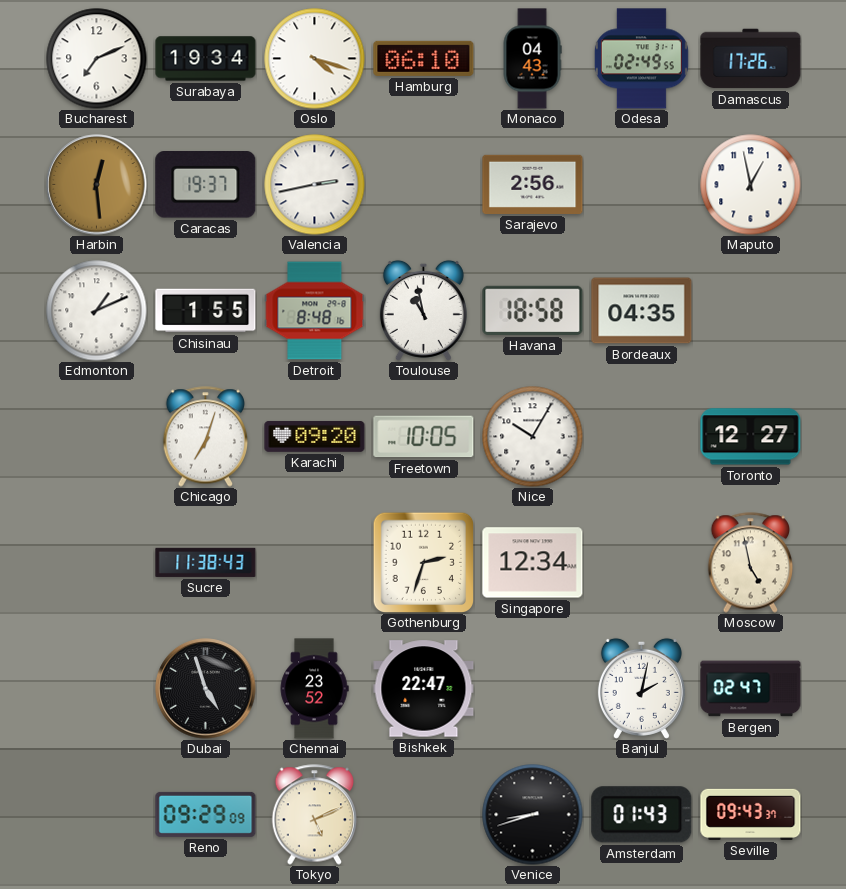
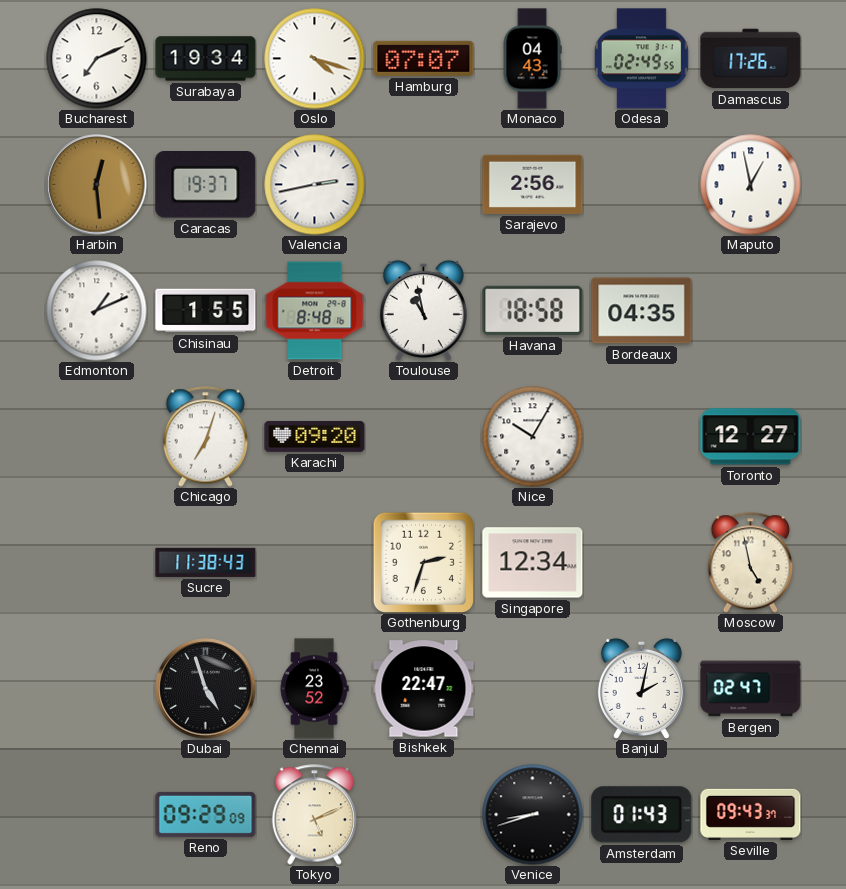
Hamburg: 06:10 -> 07:07
Freetown: 10:05 -> none
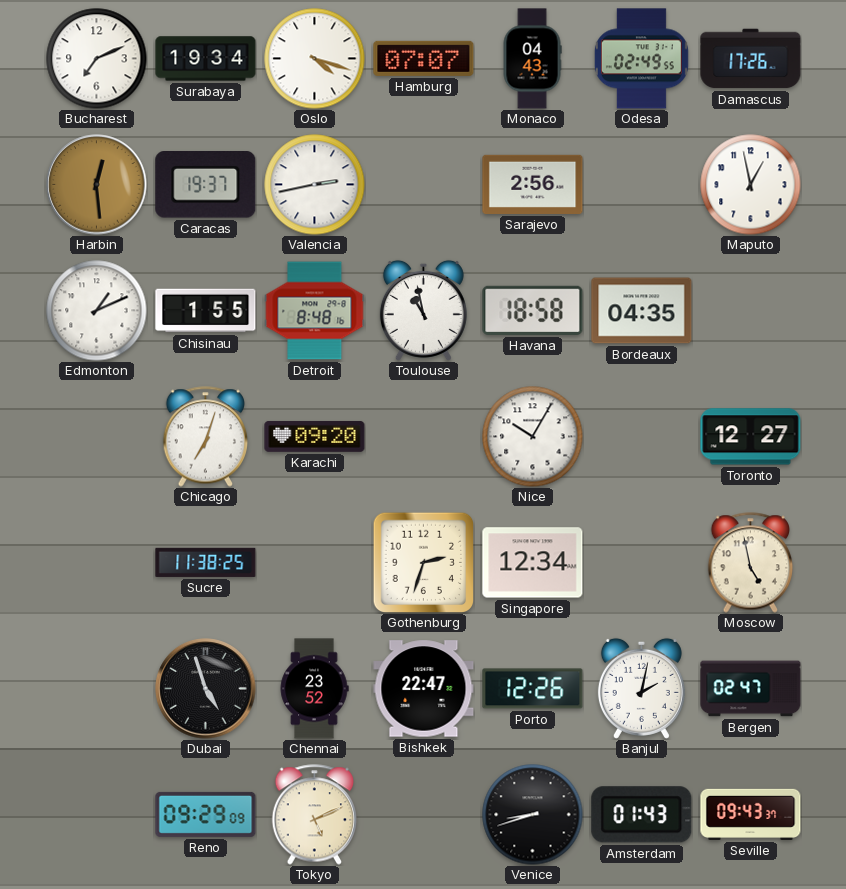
Sucre: 11:38:43 -> 11:38:25
Porto: none -> 12:26
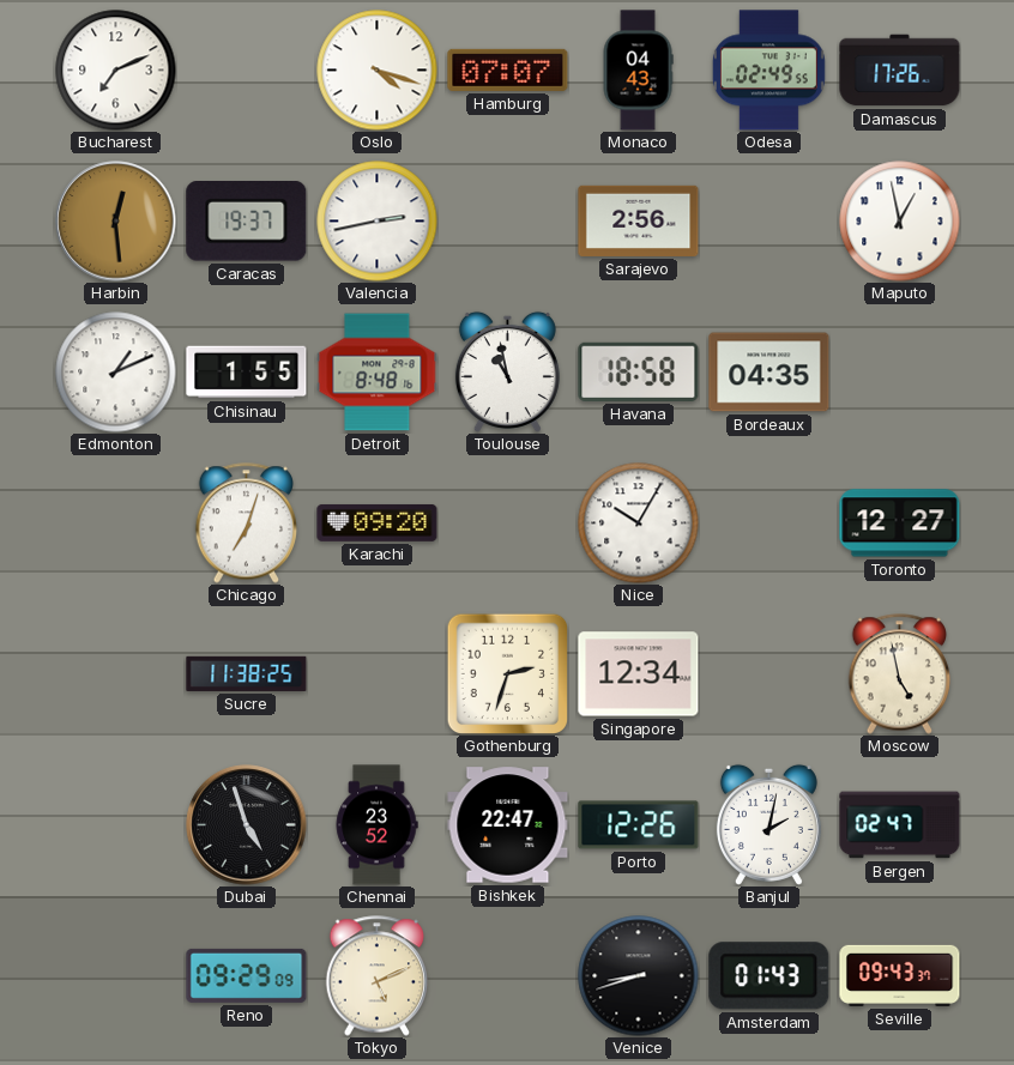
Surabaya: 19:34 -> none
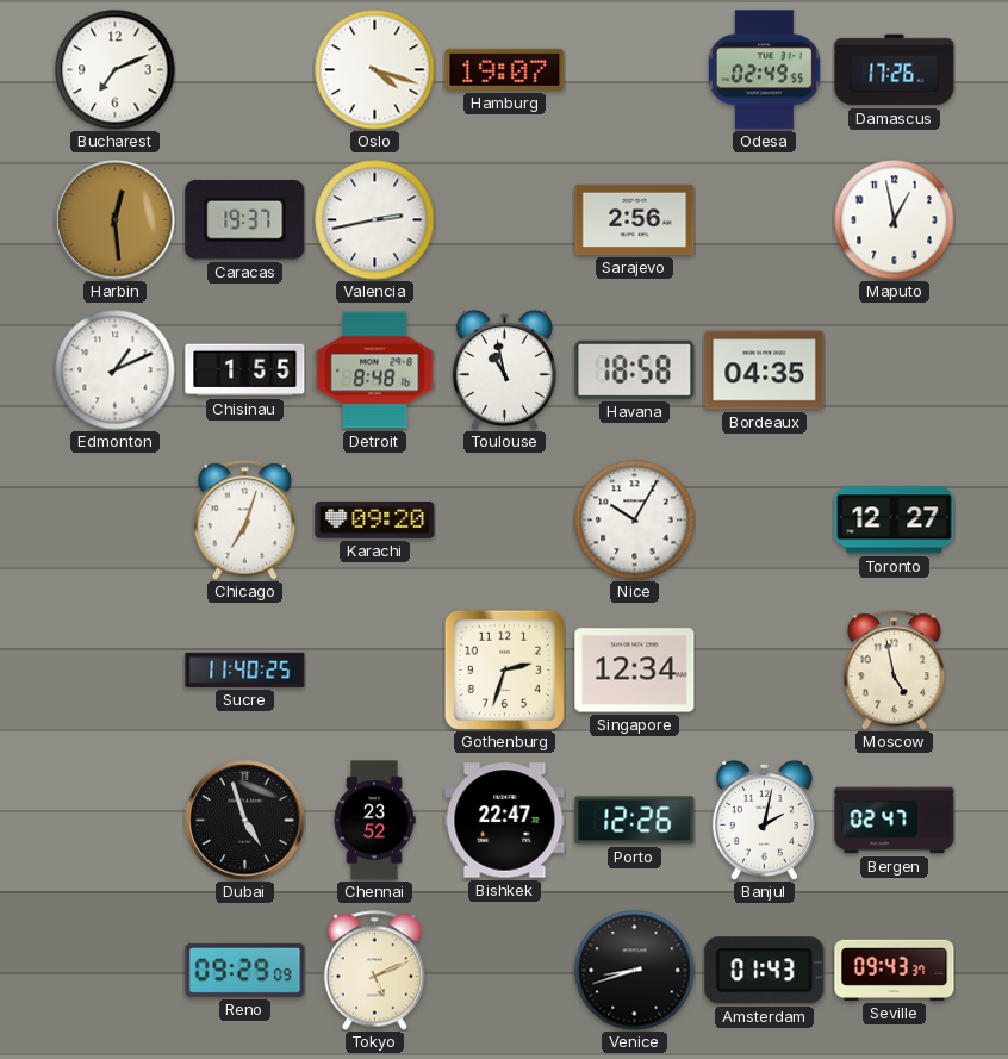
Hamburg: 07:07 -> 19:07
Monaco: 04:43 -> none
Sucre: 11:38 -> 11:40
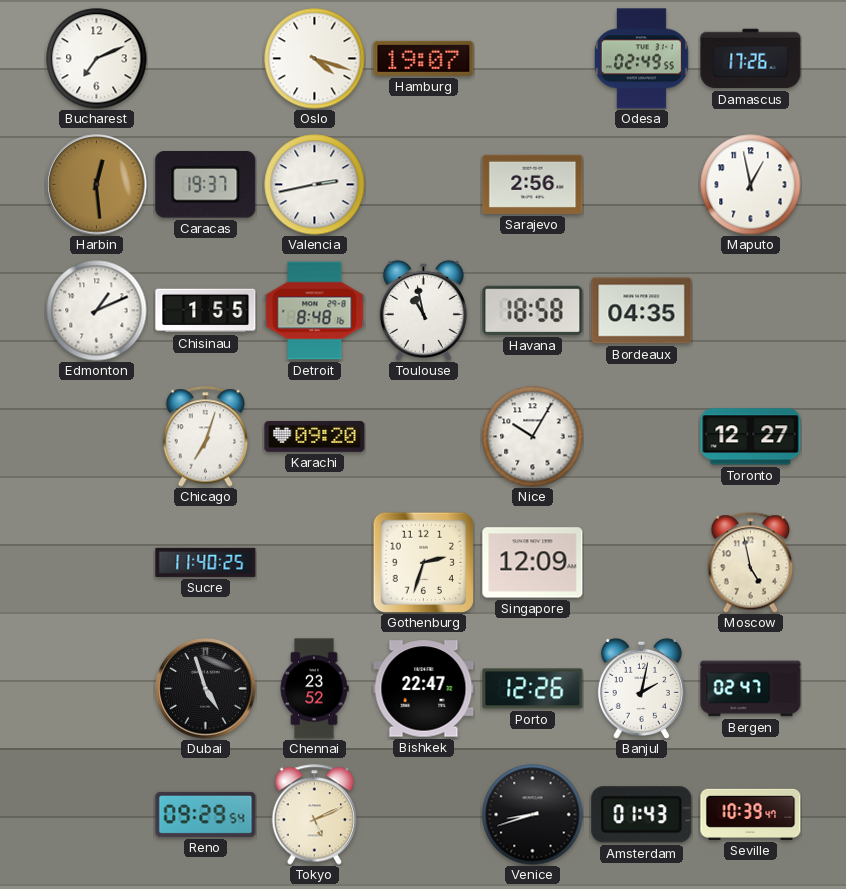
Singapore: 12:34 -> 12:09
Reno: 09:29:09 -> 09:29:54
Seville: 09:43 -> 10:39
